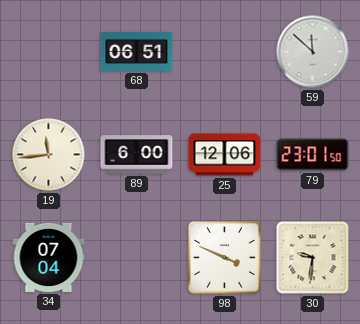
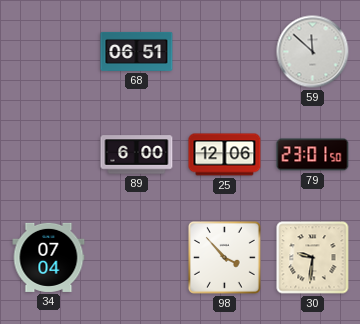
19: 11:44 -> none
98: 3:49 -> 3:53
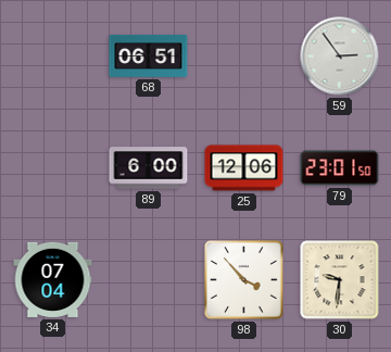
59: 11:52 -> 2:54
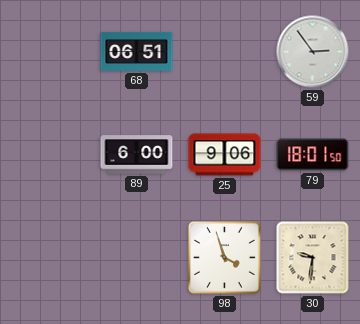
25: 12:06 -> 9:06
79: 23:01 -> 18:01
34: 07:04 -> none
98: 3:53 -> 3:57
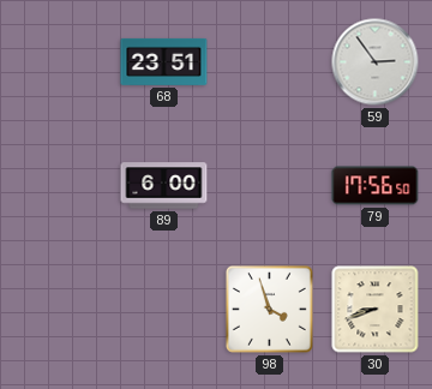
68: 06:51 -> 23:51
25: 9:06 -> none
79: 18:01 -> 17:56
30: 9:31 -> 8:42
